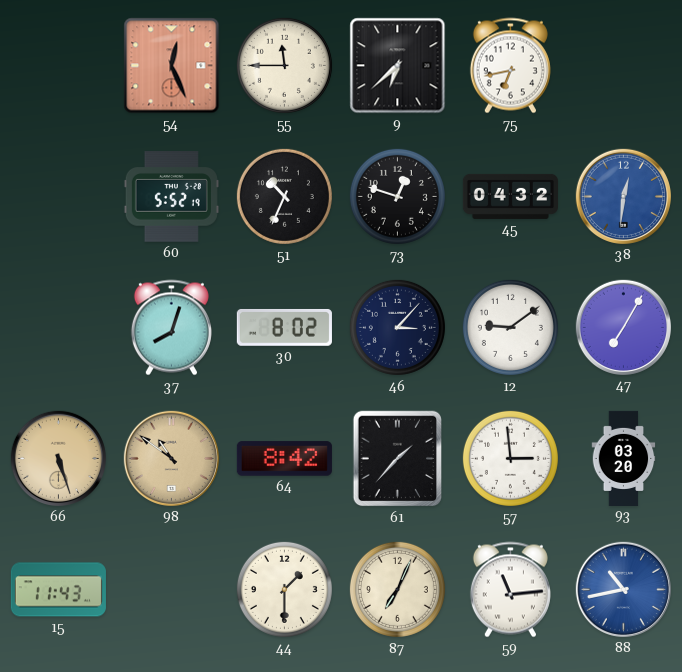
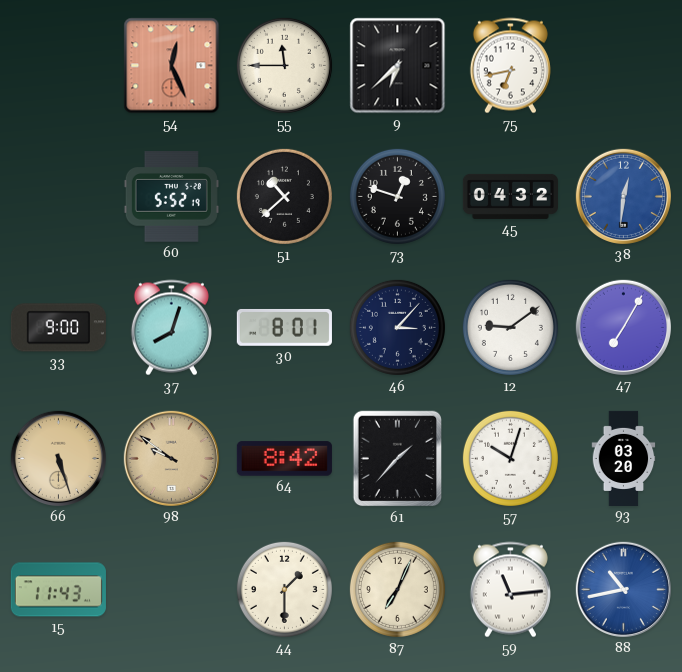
51: 10:34 -> 10:38
33: none -> 9:00
30: 8:02 -> 8:01
98: 10:51 -> 9:51
57: 2:59 -> 10:03
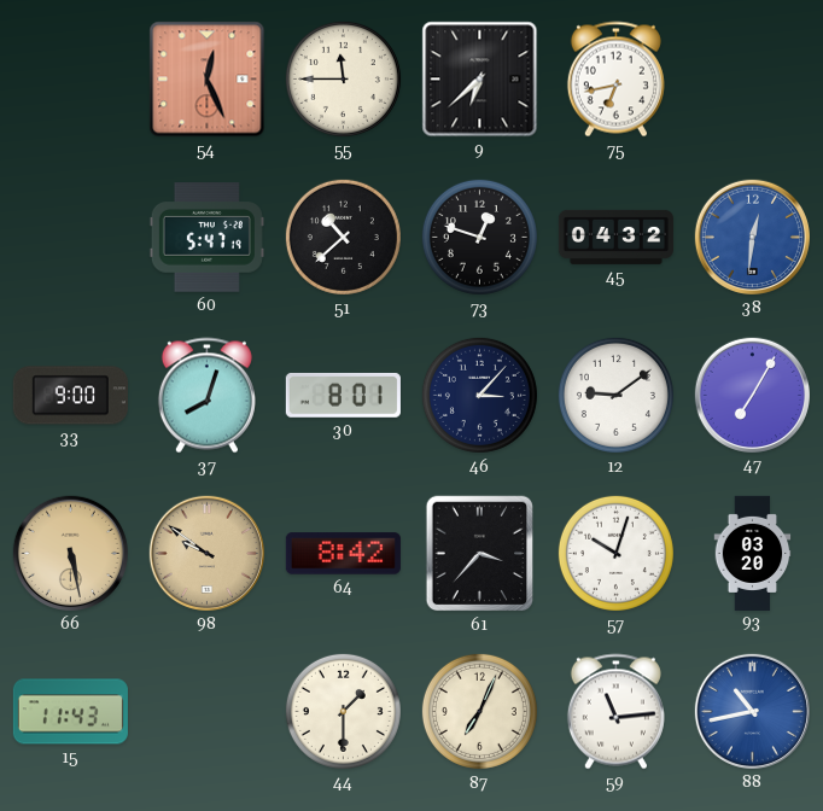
60: 5:52 -> 5:47
66: 5:27 -> 5:28
61: 1:37 -> 3:37
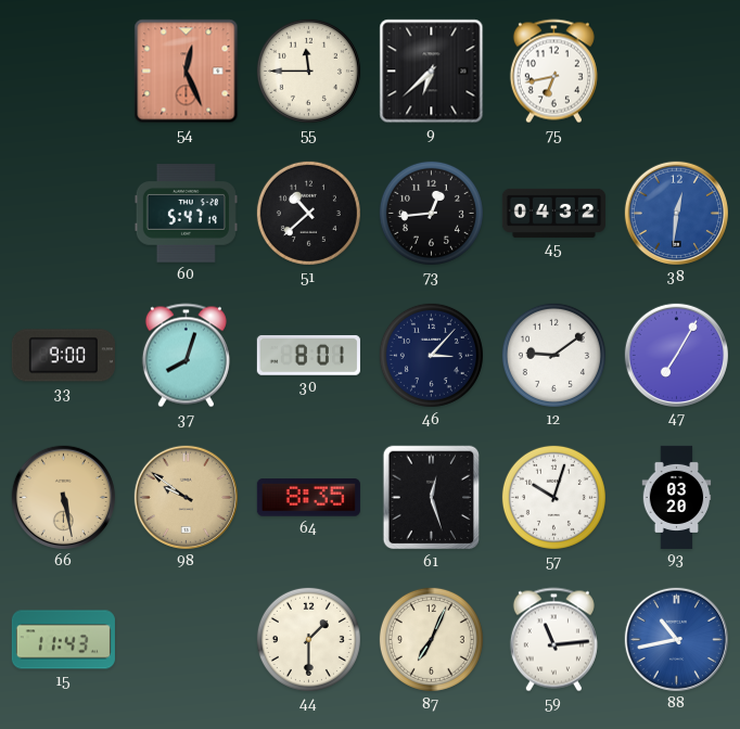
73: 12:48 -> 12:44
64: 8:42 -> 8:35
61: 3:37 -> 12:27
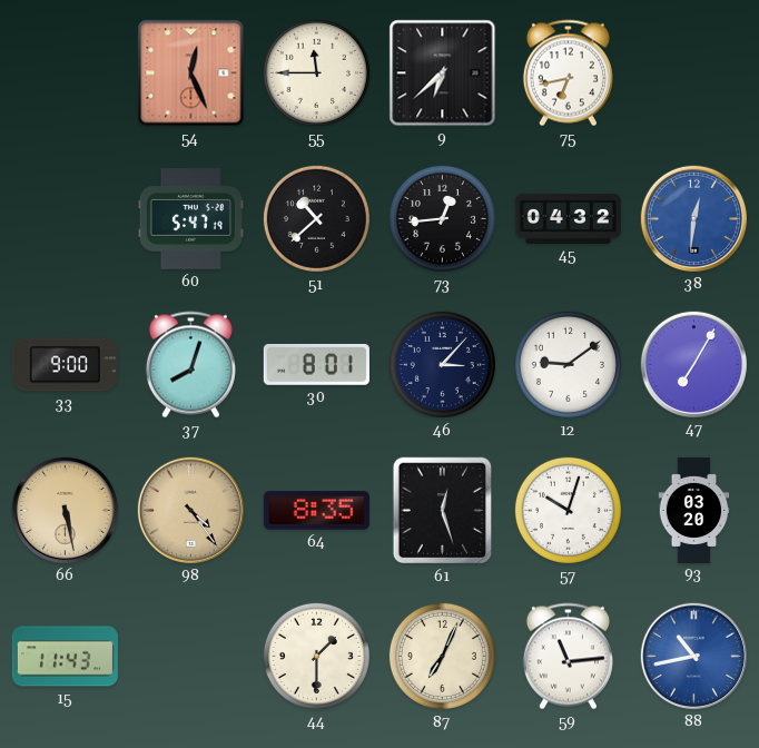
98: 9:51 -> 4:24
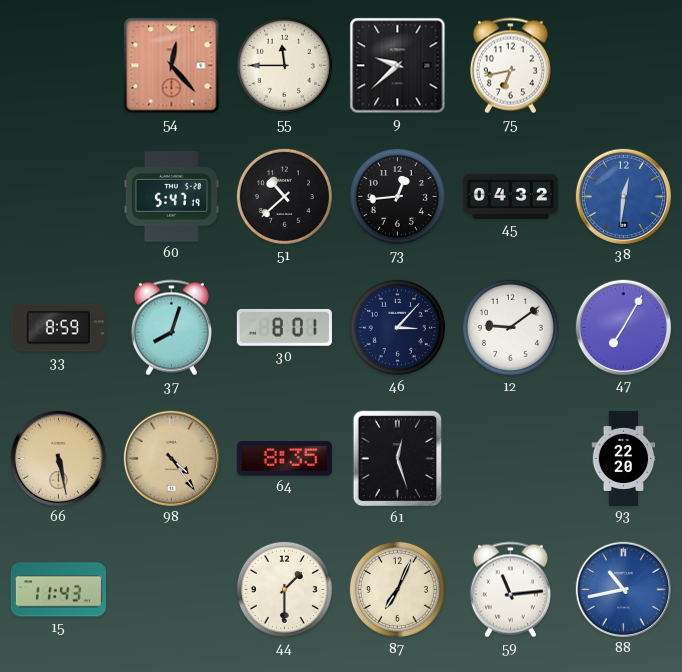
54: 12:26 -> 12:23
9: 6:38 -> 9:38
33: 9:00 -> 8:59
57: 10:03 -> none
93: 03:20 -> 22:20
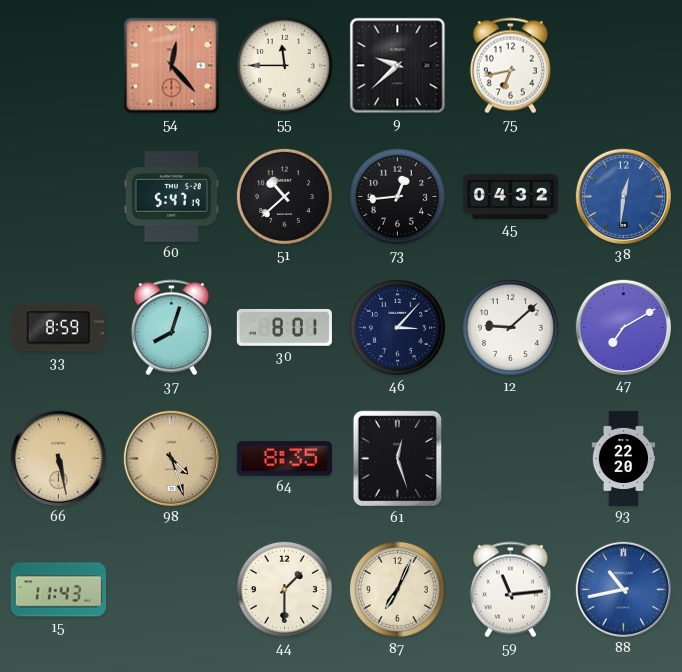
12: 9:09 -> 9:08
47: 7:05 -> 7:10
98: 4:24 -> 4:27
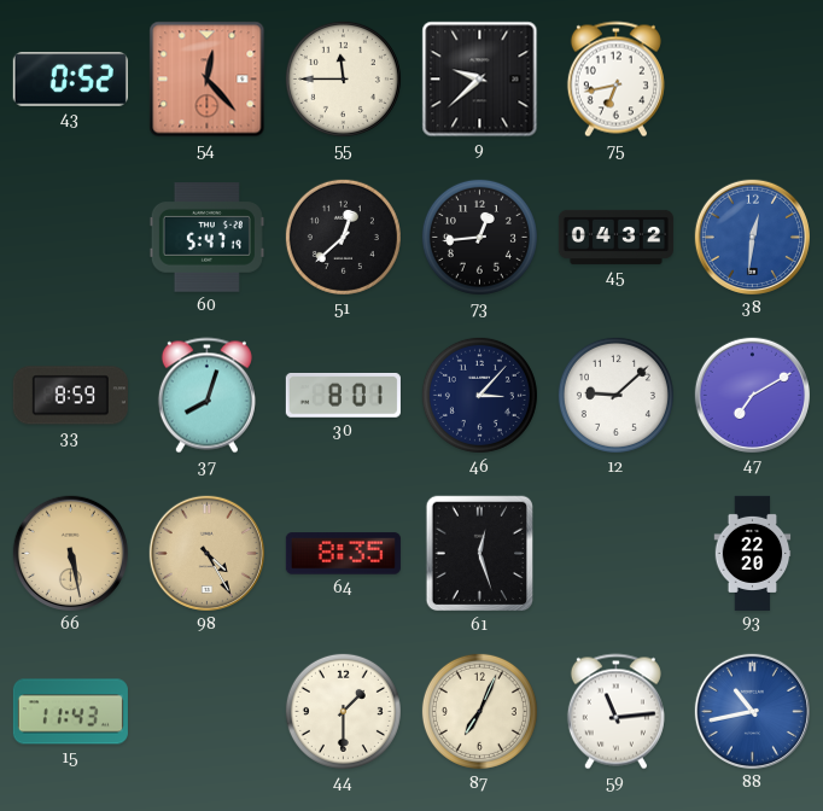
43: none -> 0:52
51: 10:38 -> 12:38
98: 4:27 -> 4:25
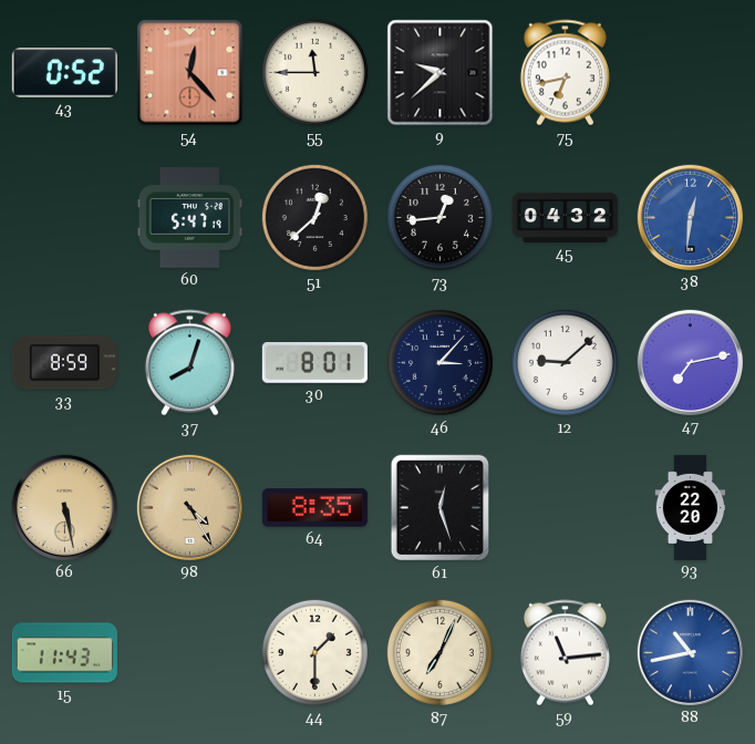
47: 7:10 -> 7:13
